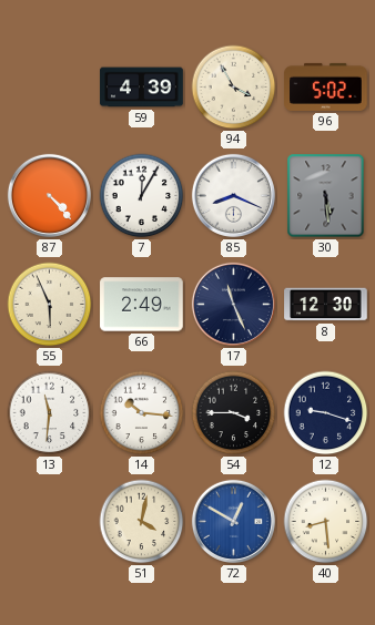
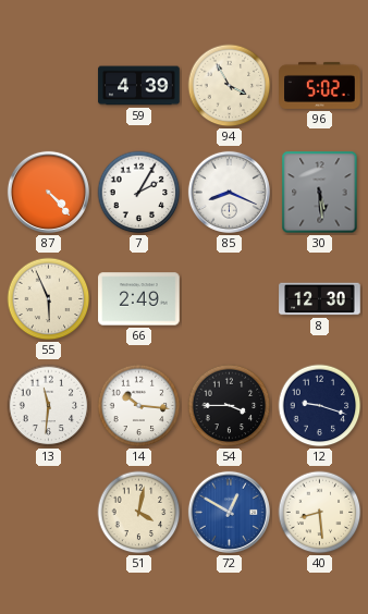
7: 12:05 -> 2:05
17: 11:26 -> none
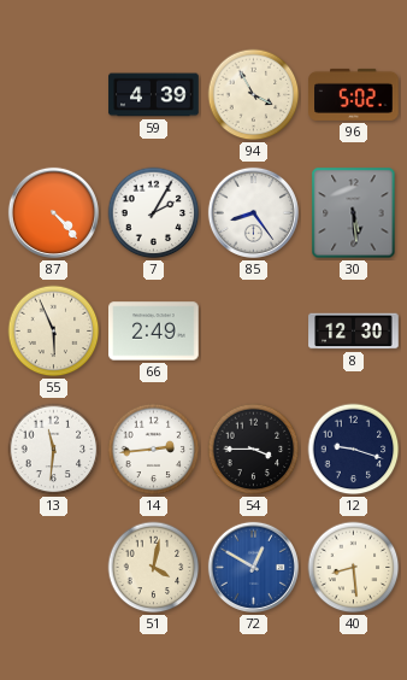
85: 8:19 -> 8:24
14: 10:16 -> 2:44
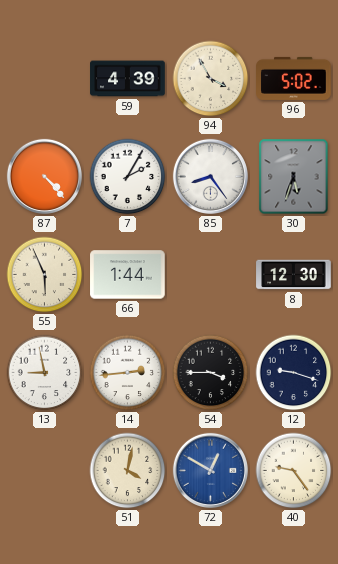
30: 5:29 -> 5:33
66: 2:49 -> 1:44
13: 11:31 -> 8:58
40: 8:29 -> 9:24
